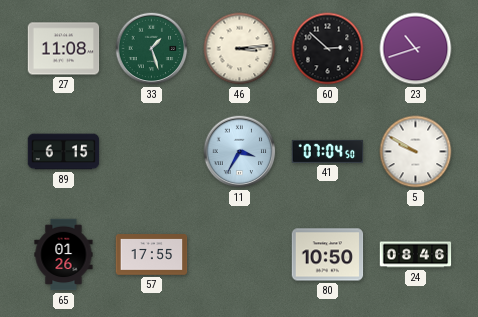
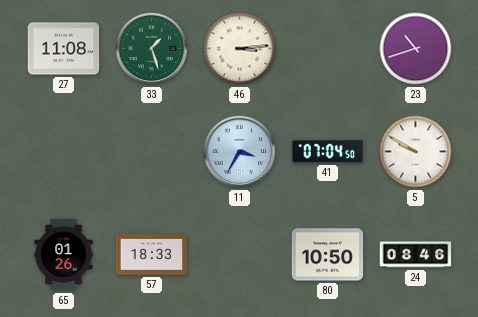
60: 2:52 -> none
89: 6:15 -> none
57: 17:55 -> 18:33
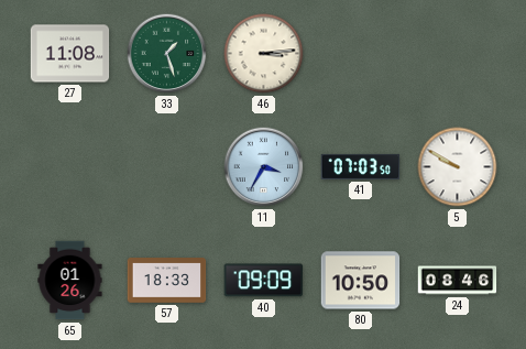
23: 10:42 -> none
41: 07:04 -> 07:03
40: none -> 09:09
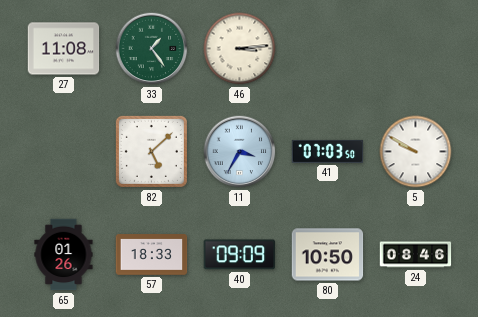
33: 1:27 -> 1:24
82: none -> 5:08
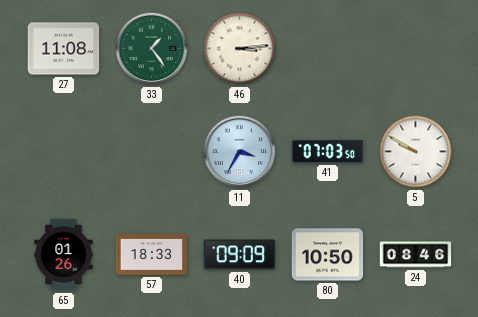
82: 5:08 -> none
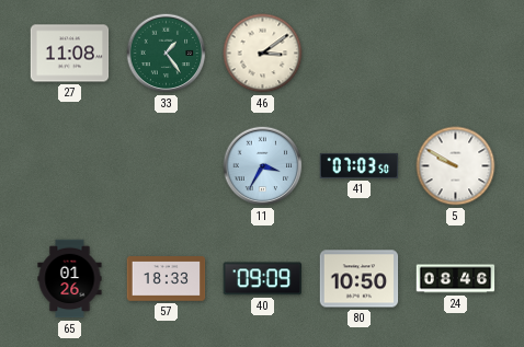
46: 3:14 -> 3:09
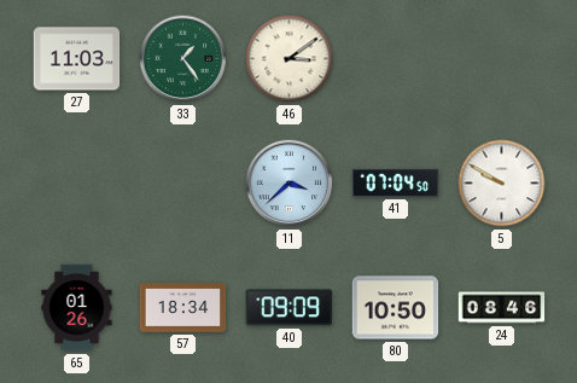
27: 11:08 -> 11:03
11: 3:35 -> 3:38
41: 07:03 -> 07:04
57: 18:33 -> 18:34
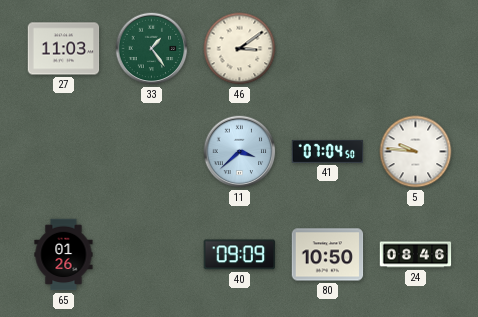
5: 9:50 -> 9:46
57: 18:34 -> none
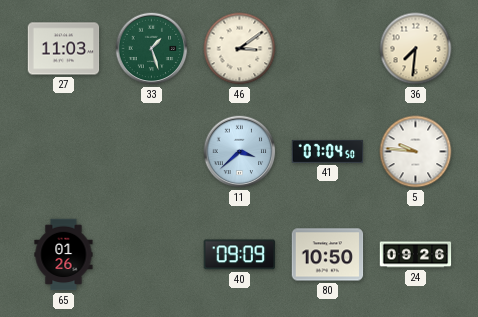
33: 1:24 -> 1:27
36: none -> 7:31
24: 08:46 -> 09:26
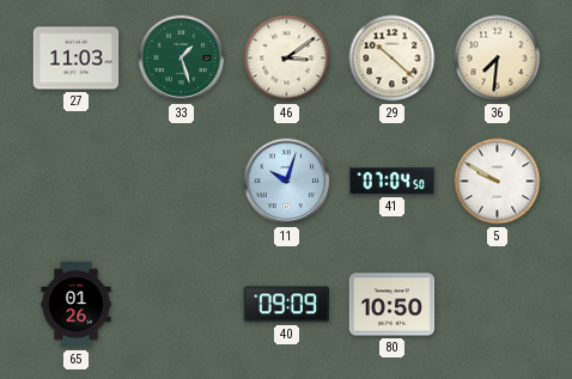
29: none -> 10:22
11: 3:38 -> 10:03
5: 9:46 -> 9:50
24: 09:26 -> none
